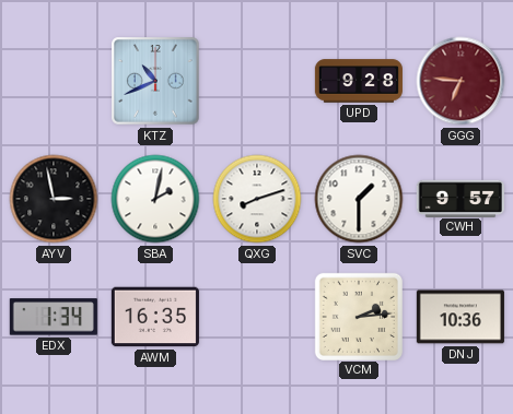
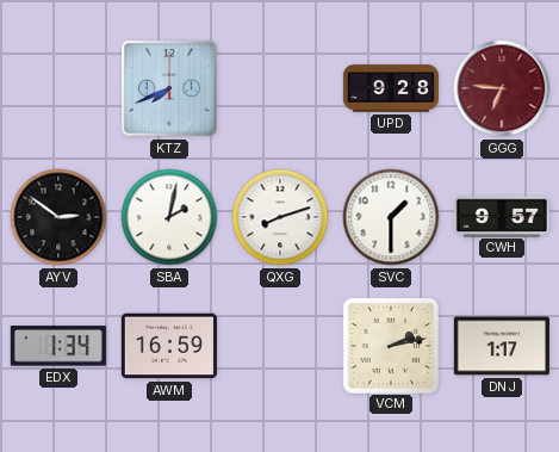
KTZ: 10:41 -> 7:41
AYV: 2:58 -> 2:51
AWM: 16:35 -> 16:59
VCM: 2:14 -> 2:13
DNJ: 10:36 -> 1:17
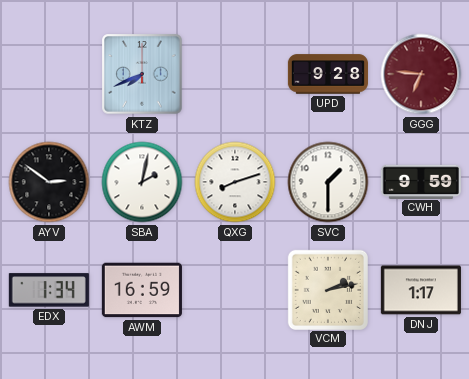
CWH: 9:57 -> 9:59
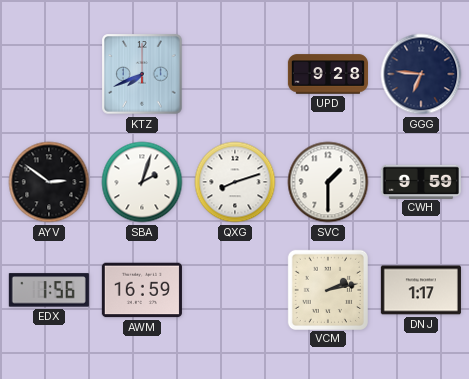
GGG dial: burgundy -> navy
SBA: 2:02 -> 2:03
EDX: 1:34 -> 1:56
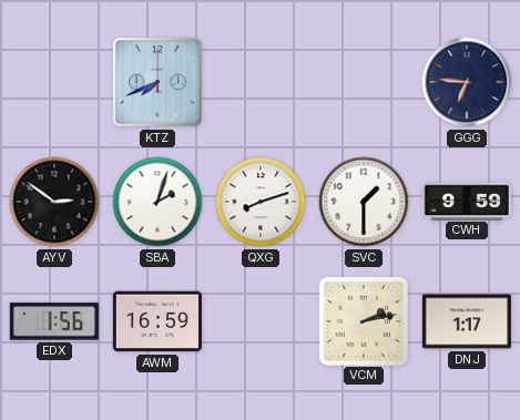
UPD: 9:28 -> none
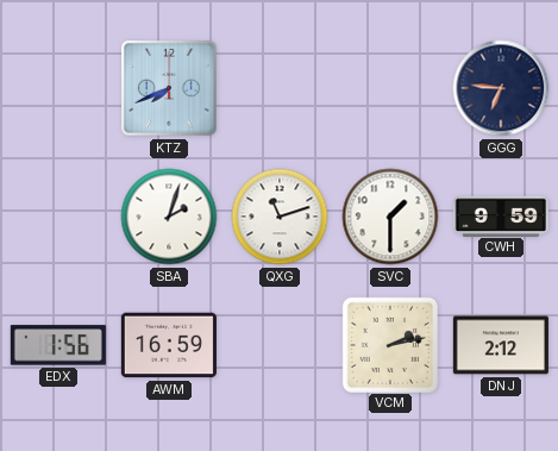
AYV: 2:51 -> none
QXG: 8:12 -> 11:12
DNJ: 1:17 -> 2:12
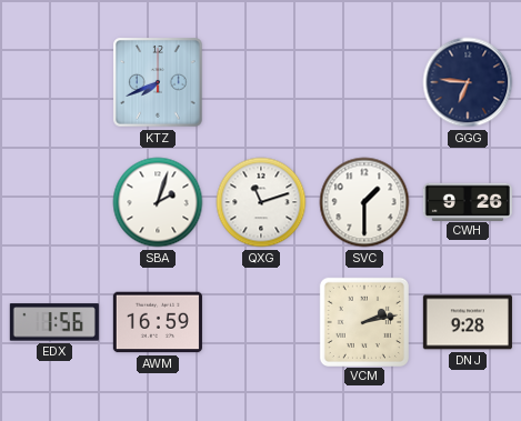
CWH: 9:59 -> 9:26
DNJ: 2:12 -> 9:28
